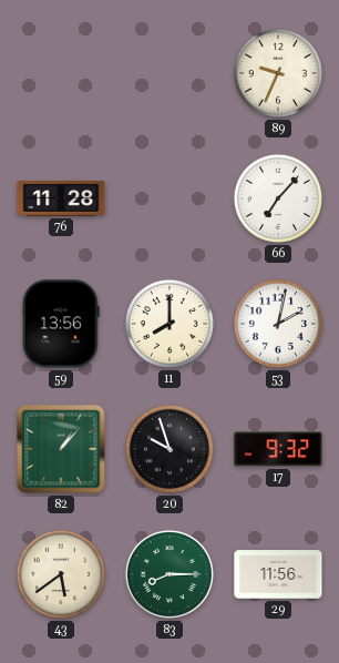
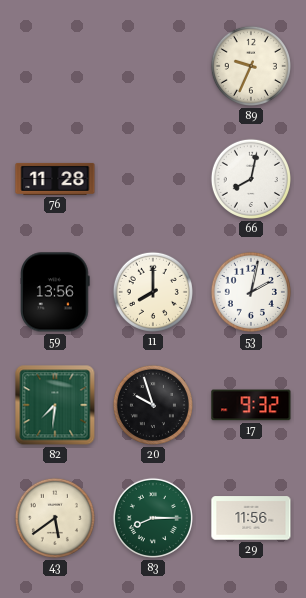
66: 7:07 -> 8:02
82: 1:07 -> 7:31
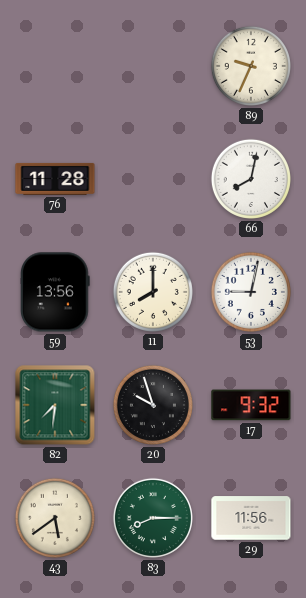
53: 2:02 -> 9:02
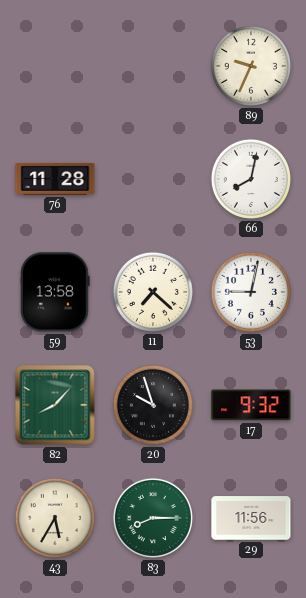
59: 13:56 -> 13:58
11: 8:00 -> 7:22
82: 7:31 -> 8:07
43: 5:39 -> 5:35
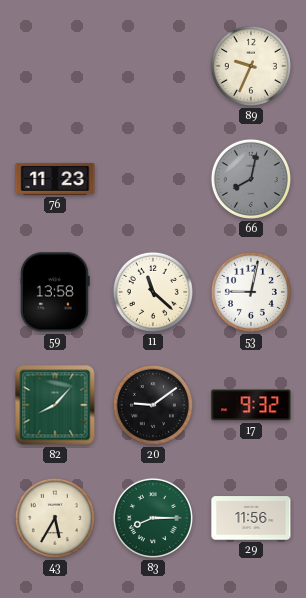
76: 11:28 -> 11:23
66 dial: white -> grey
11: 7:22 -> 11:22
20: 9:57 -> 9:09
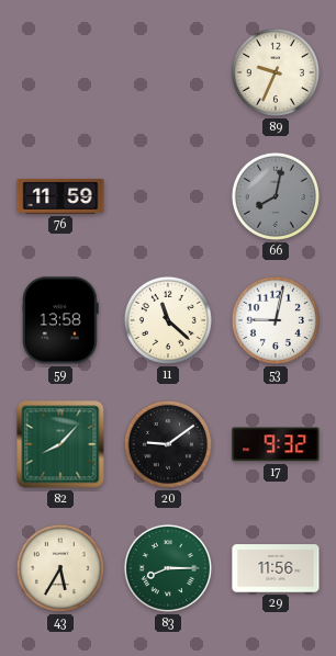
76: 11:23 -> 11:59
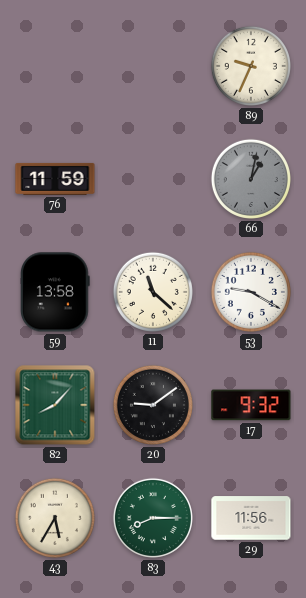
66: 8:02 -> 1:02
53: 9:02 -> 9:20
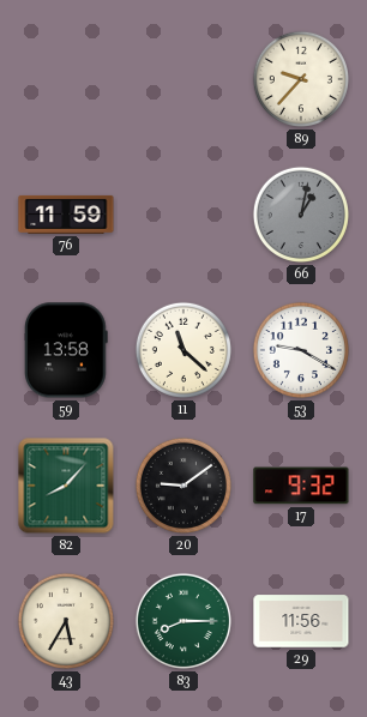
89: 9:34 -> 9:37
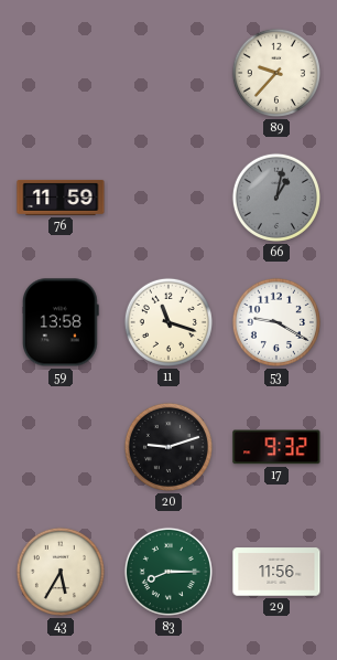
11: 11:22 -> 11:18
82: 8:07 -> none
20: 9:09 -> 9:12
